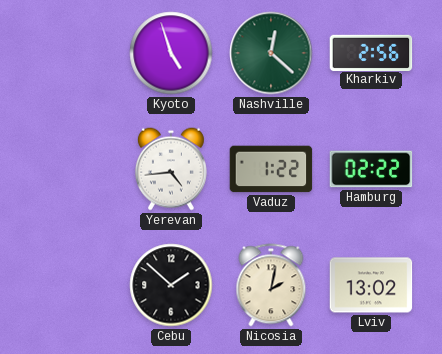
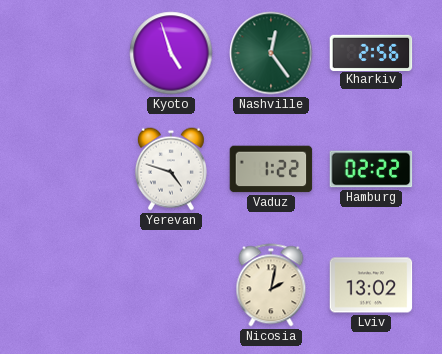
Nashville: 12:22 -> 12:24
Yerevan: 4:44 -> 4:48
Cebu: 1:52 -> none
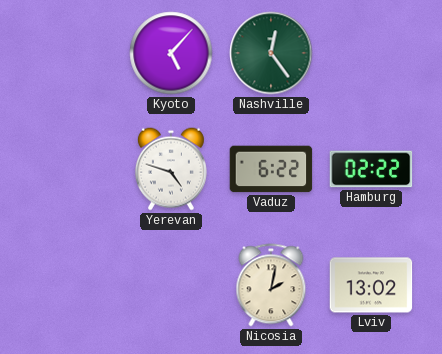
Kyoto: 4:57 -> 5:07
Kharkiv: 2:56 -> none
Vaduz: 1:22 -> 6:22
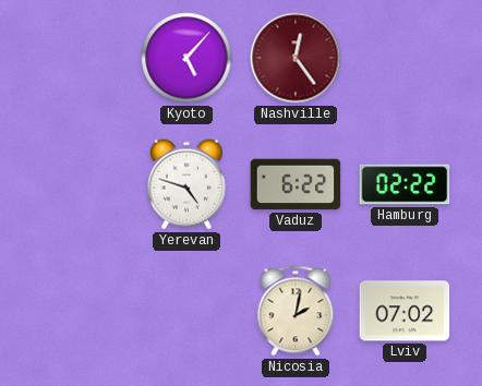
Nashville dial: green -> burgundy
Lviv: 13:02 -> 07:02
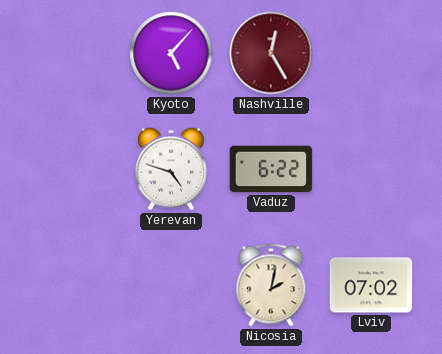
Nashville: 12:24 -> 12:25
Hamburg: 02:22 -> none
